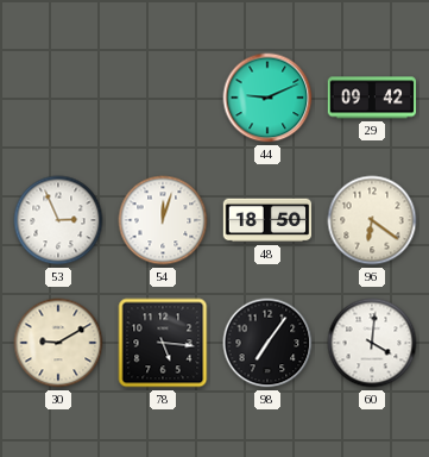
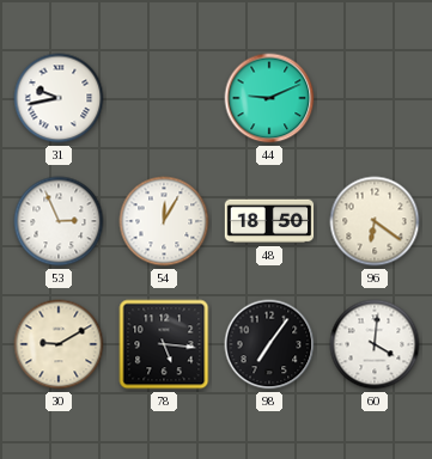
31: none -> 9:43
29: 09:42 -> none
54: 12:03 -> 12:05
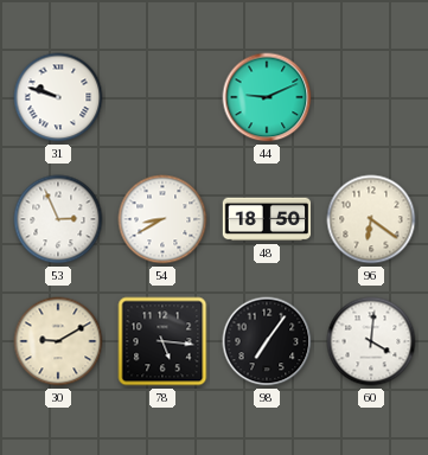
31: 9:43 -> 9:48
54: 12:05 -> 8:40
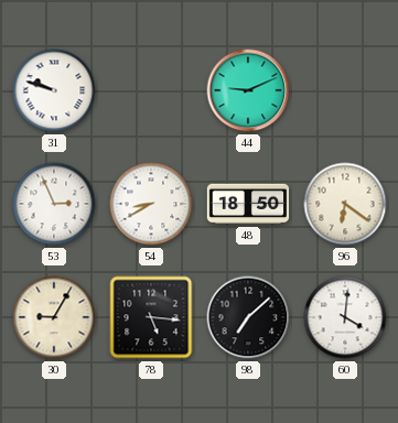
30: 9:10 -> 9:05
98: 7:06 -> 7:08
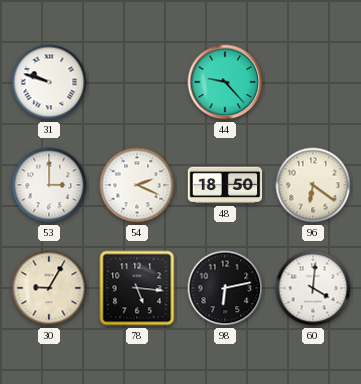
44: 9:11 -> 9:23
53: 2:56 -> 3:00
54: 8:40 -> 2:19
98: 7:08 -> 6:13
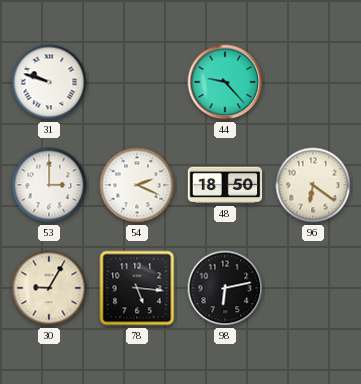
60: 4:01 -> none
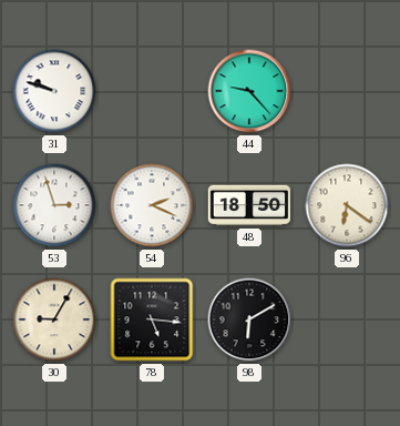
53: 3:00 -> 2:57
98: 6:13 -> 6:10
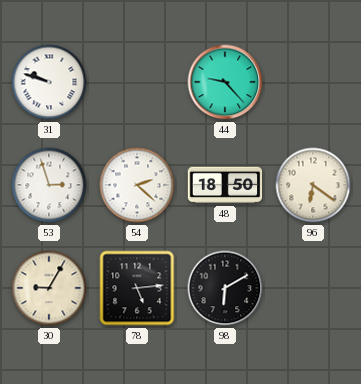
54: 2:19 -> 2:22
78: 5:16 -> 5:14
